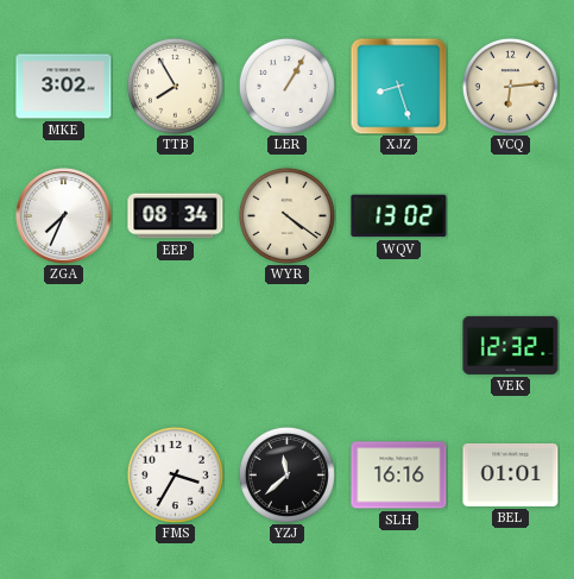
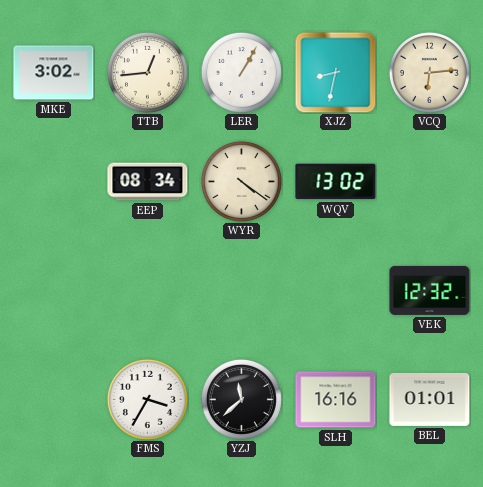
TTB: 7:55 -> 12:44
XJZ: 8:27 -> 8:32
ZGA: 7:34 -> none
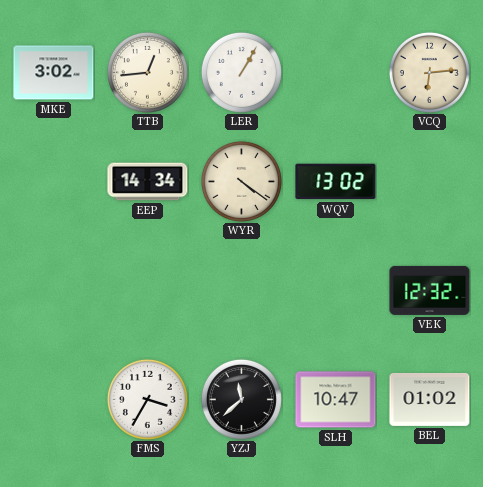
XJZ: 8:32 -> none
EEP: 08:34 -> 14:34
SLH: 16:16 -> 10:47
BEL: 01:01 -> 01:02
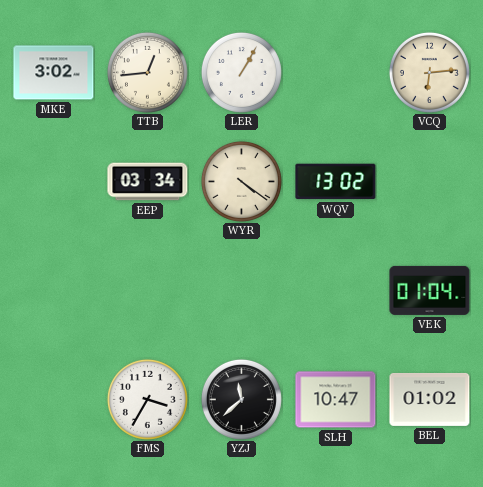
EEP: 14:34 -> 03:34
VEK: 12:32 -> 01:04
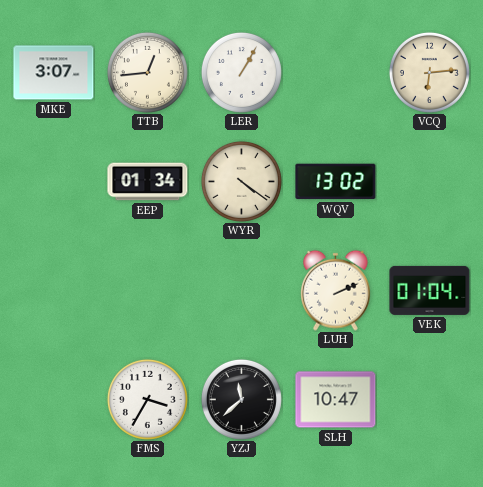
MKE: 3:02 -> 3:07
EEP: 03:34 -> 01:34
LUH: none -> 2:11
BEL: 01:02 -> none
